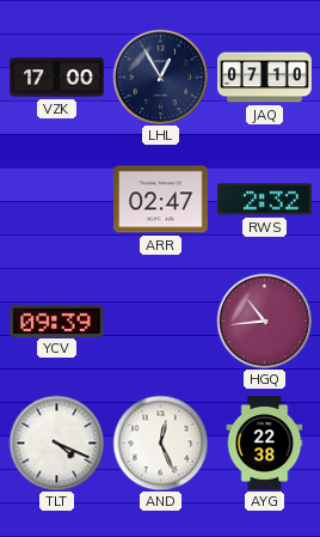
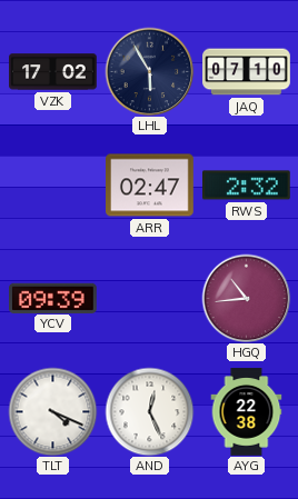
VZK: 17:00 -> 17:02
LHL: 12:55 -> 5:55
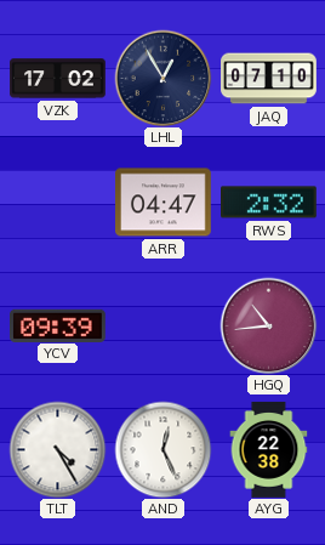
LHL: 5:55 -> 12:55
ARR: 02:47 -> 04:47
TLT: 4:19 -> 4:25
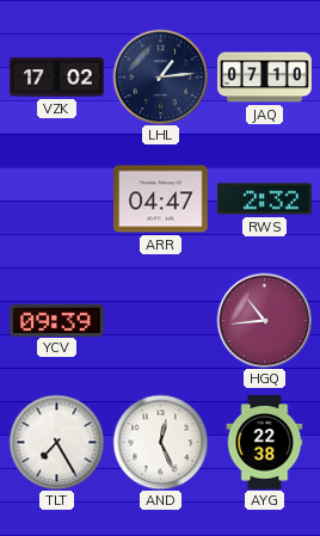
LHL: 12:55 -> 1:14
TLT: 4:25 -> 7:25
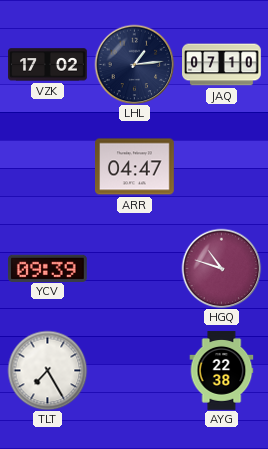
RWS: 2:32 -> none
HGQ: 10:44 -> 10:48
AND: 12:26 -> none
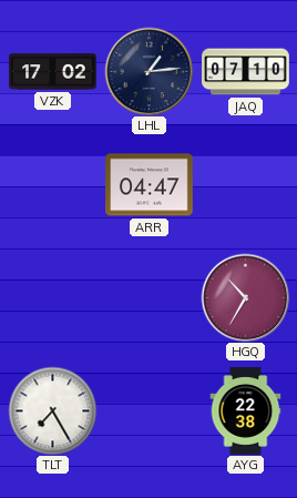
YCV: 09:39 -> none
HGQ: 10:48 -> 10:35
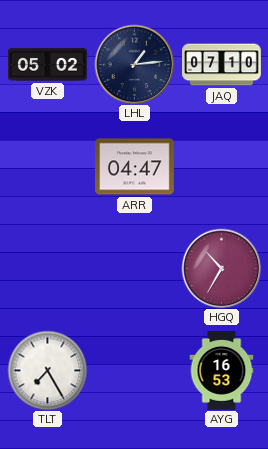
VZK: 17:02 -> 05:02
AYG: 22:38 -> 16:53
